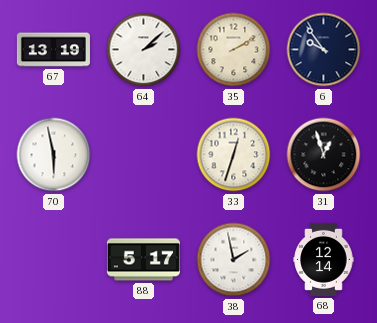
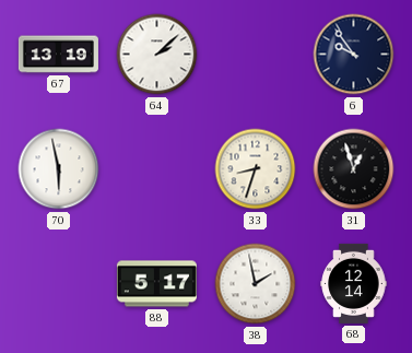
35: 2:10 -> none
33: 12:33 -> 8:33
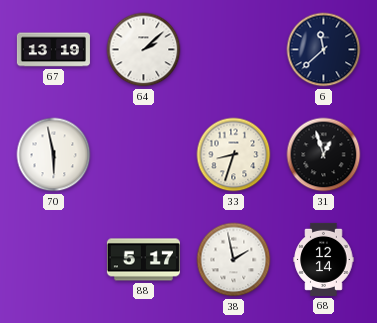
6: 9:54 -> 11:38
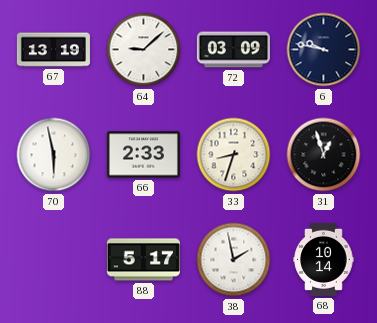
64: 2:08 -> 9:08
72: none -> 03:09
6: 11:38 -> 9:47
66: none -> 2:33
68: 12:14 -> 10:14
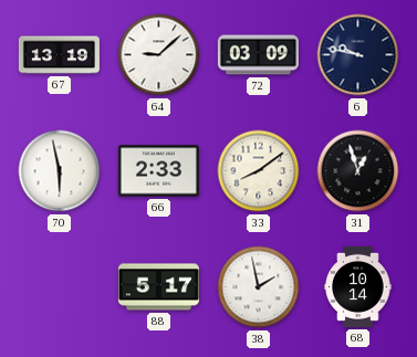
33: 8:33 -> 8:09
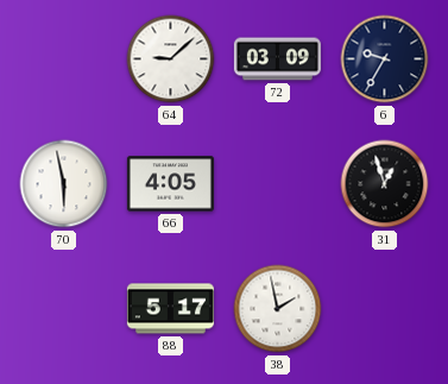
67: 13:19 -> none
6: 9:47 -> 9:35
66: 2:33 -> 4:05
33: 8:09 -> none
68: 10:14 -> none
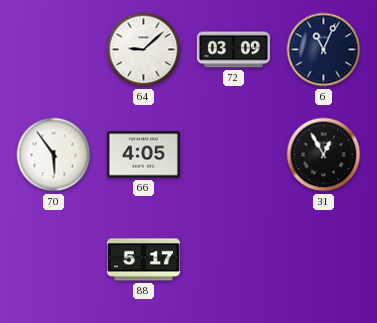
6: 9:35 -> 11:04
70: 5:58 -> 5:54
31: 12:57 -> 12:55
38: 1:58 -> none
